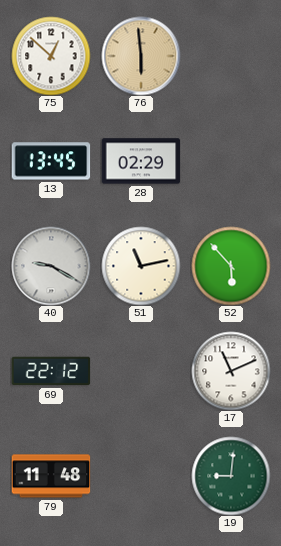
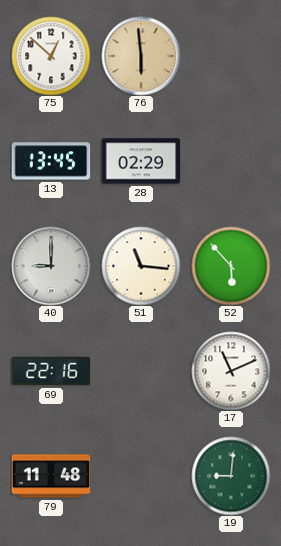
40: 9:20 -> 9:00
51: 11:13 -> 11:16
69: 22:12 -> 22:16
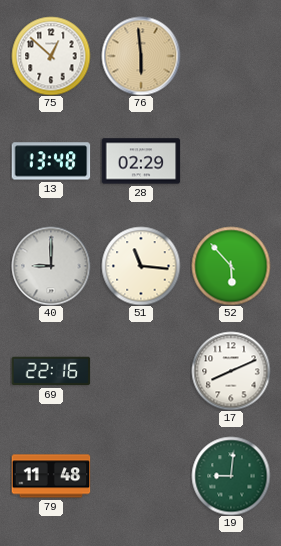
13: 13:45 -> 13:48
17: 11:11 -> 8:11
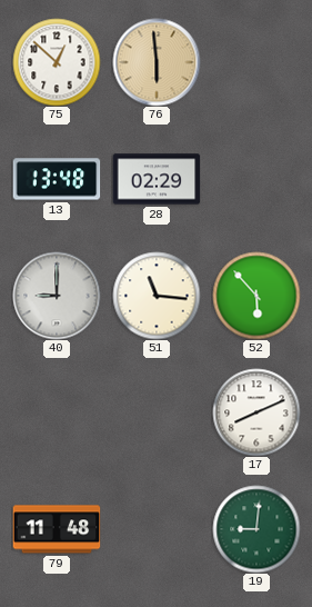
69: 22:16 -> none
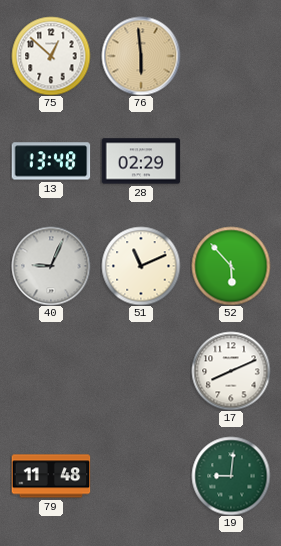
40: 9:00 -> 9:04
51: 11:16 -> 11:11
